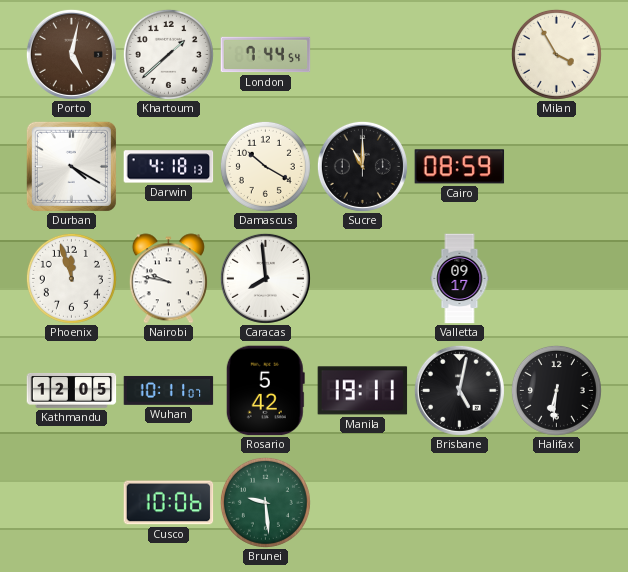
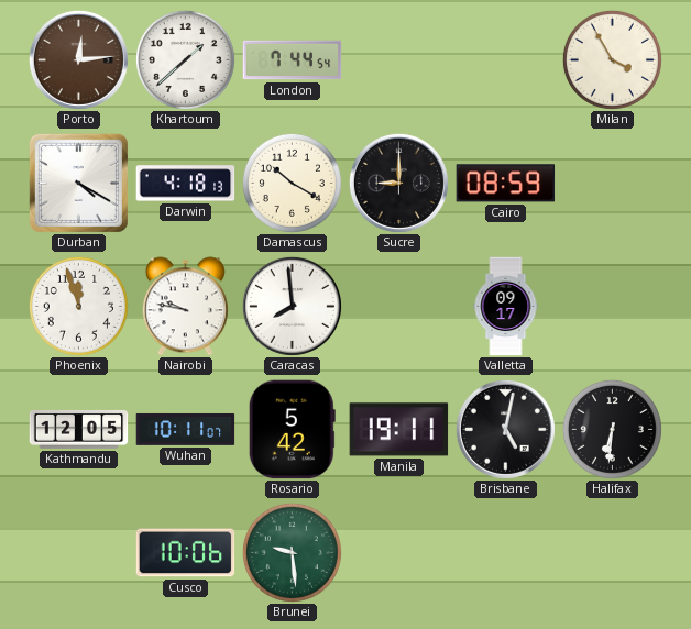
Porto: 5:02 -> 12:14
Sucre: 11:00 -> 9:00
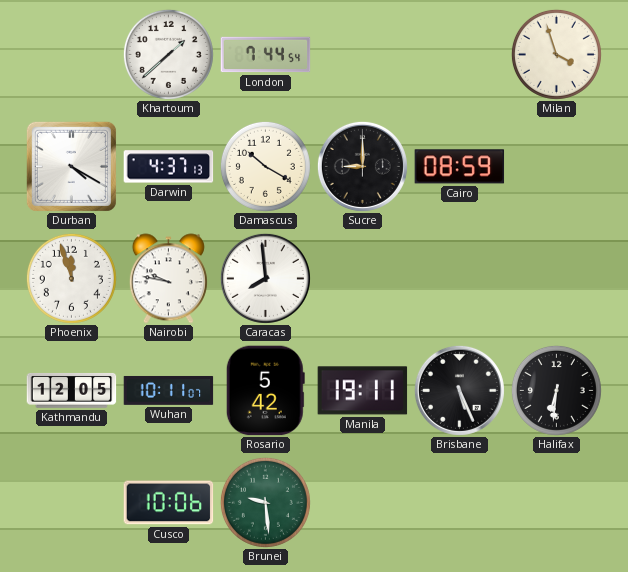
Porto: 12:14 -> none
Milan: 3:55 -> 3:57
Darwin: 4:18 -> 4:37
Valletta: 09:17 -> none
Brisbane: 5:02 -> 5:26
